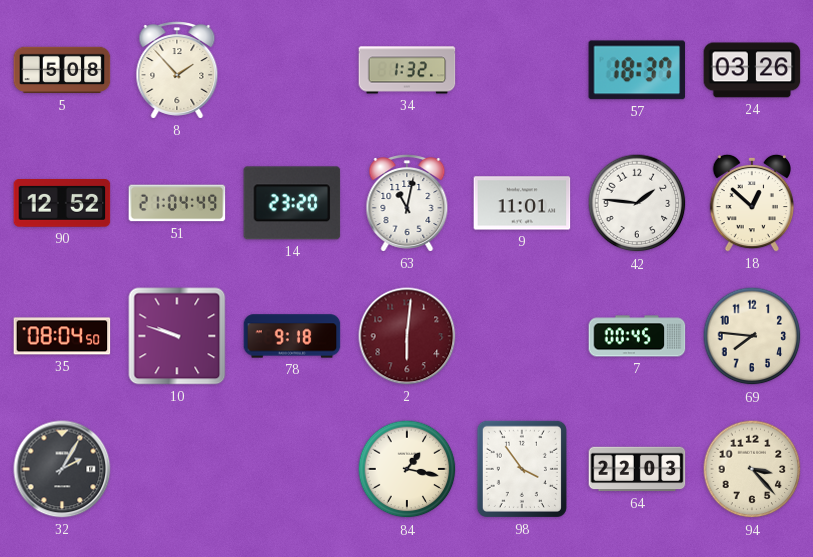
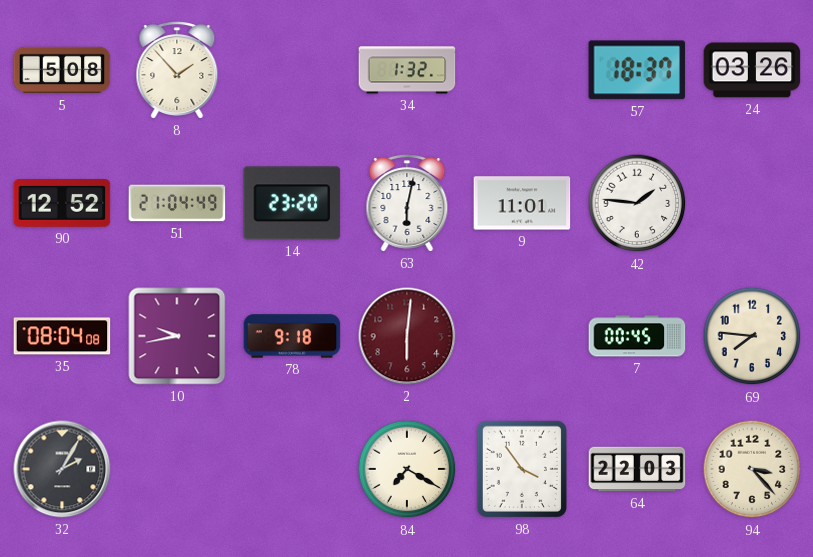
63: 11:02 -> 6:02
18: 12:52 -> none
35: 08:04:50 -> 08:04:08
10: 9:48 -> 9:43
84: 1:17 -> 7:20
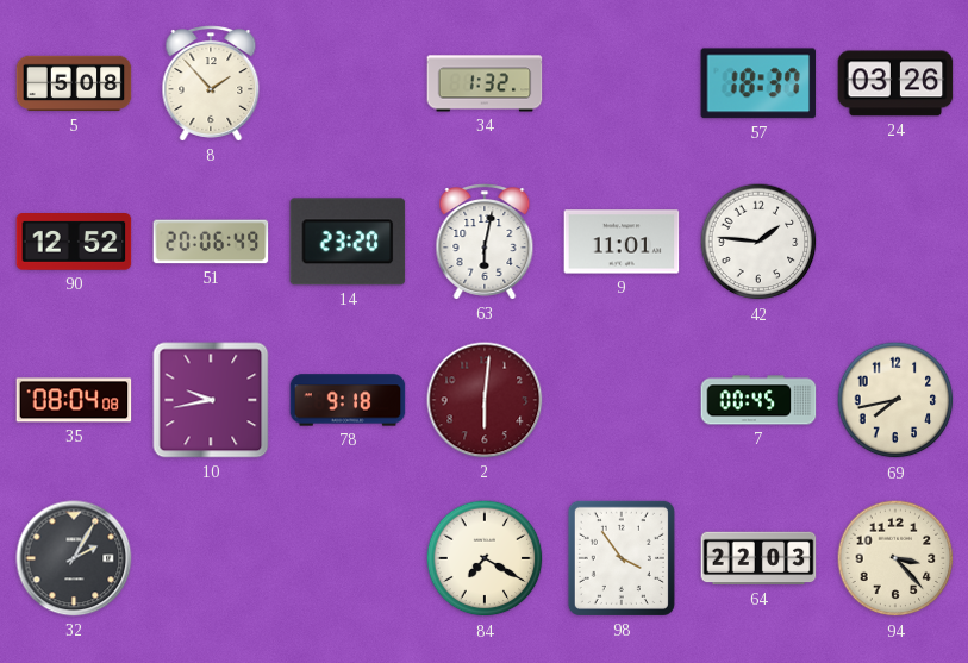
51: 21:04 -> 20:06
69: 7:46 -> 7:43
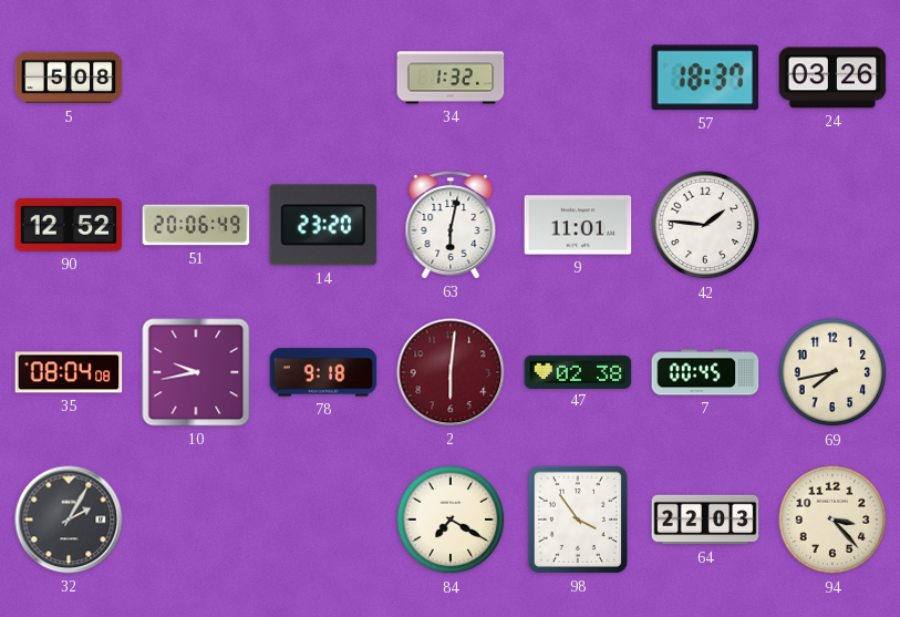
8: 1:53 -> none
47: none -> 02:38
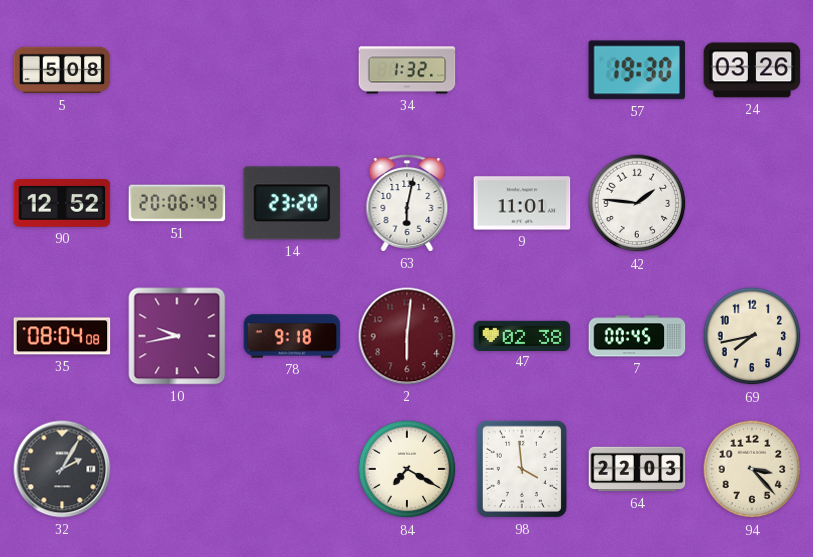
57: 18:37 -> 19:30
98: 3:54 -> 3:59
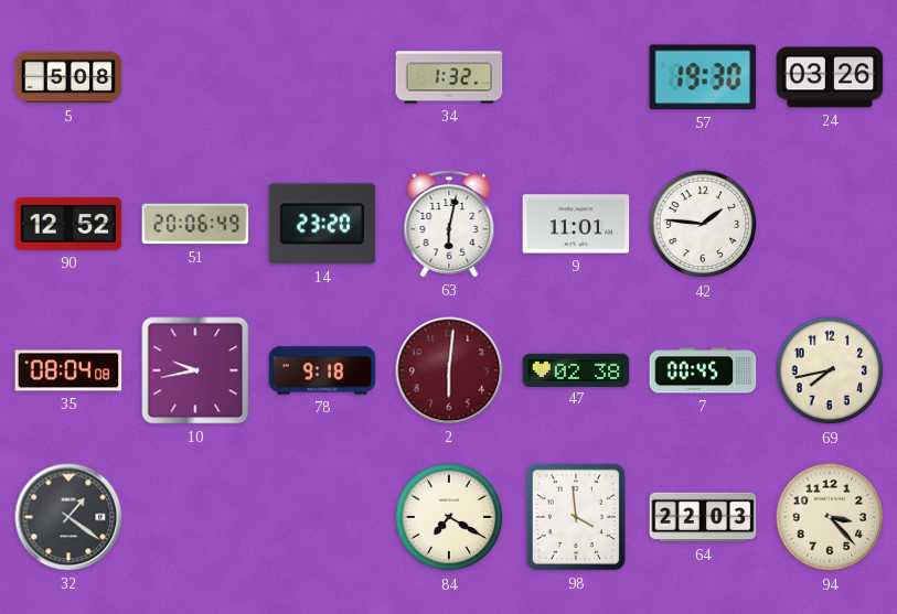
32: 2:05 -> 1:21
